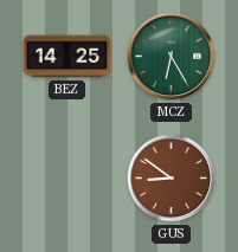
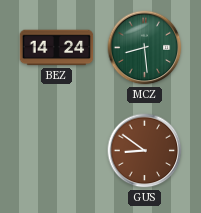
BEZ: 14:25 -> 14:24
MCZ: 6:25 -> 8:29
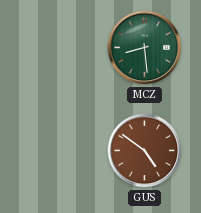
BEZ: 14:24 -> none
GUS: 8:51 -> 4:51
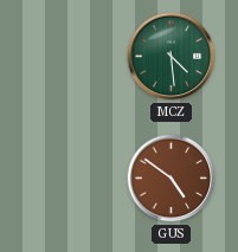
MCZ: 8:29 -> 4:29
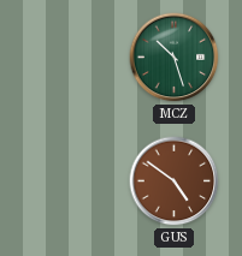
MCZ: 4:29 -> 10:27
